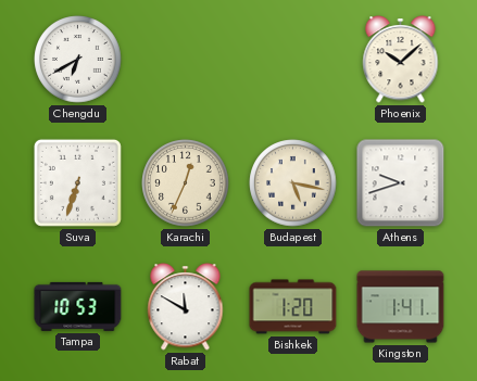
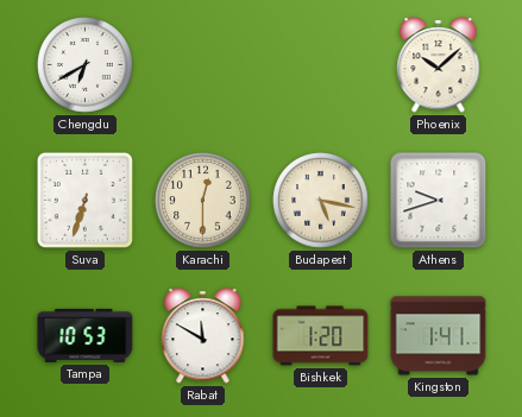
Karachi: 12:34 -> 12:30
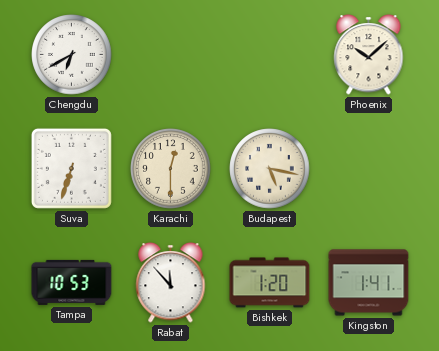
Athens: 9:42 -> none
Rabat: 11:50 -> 11:53
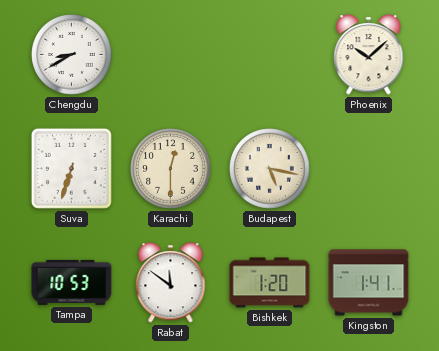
Chengdu: 6:40 -> 8:40
Rabat: 11:53 -> 11:51
